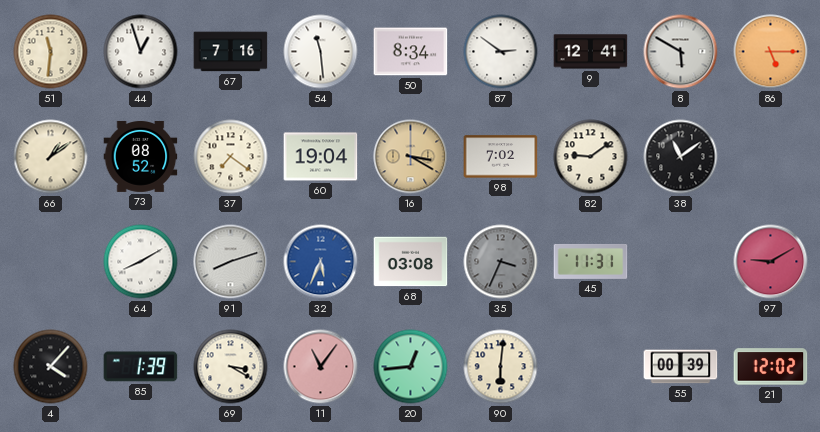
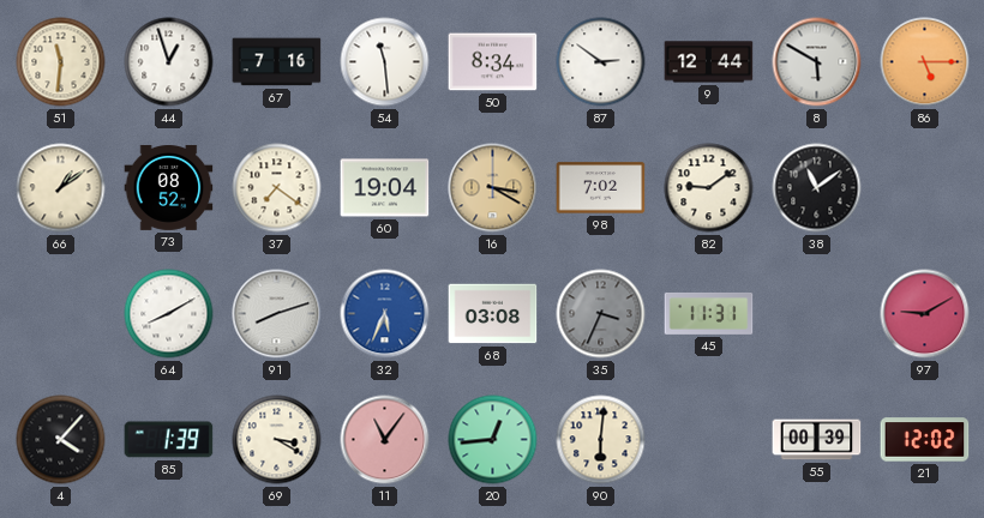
9: 12:41 -> 12:44
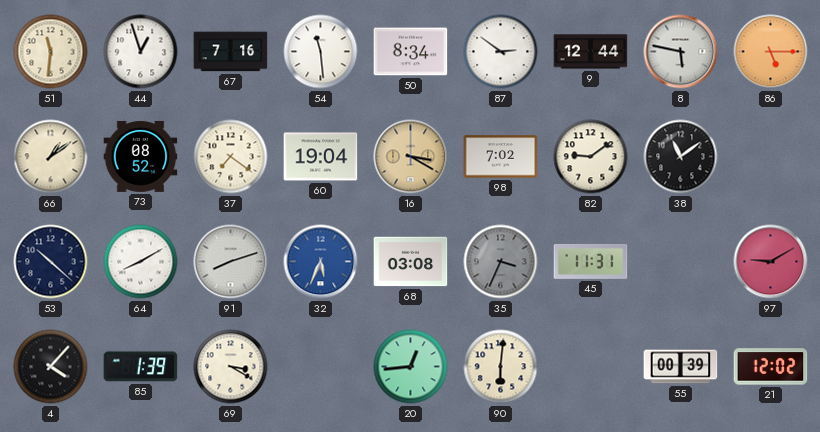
8: 5:50 -> 5:47
53: none -> 10:22
11: 11:06 -> none
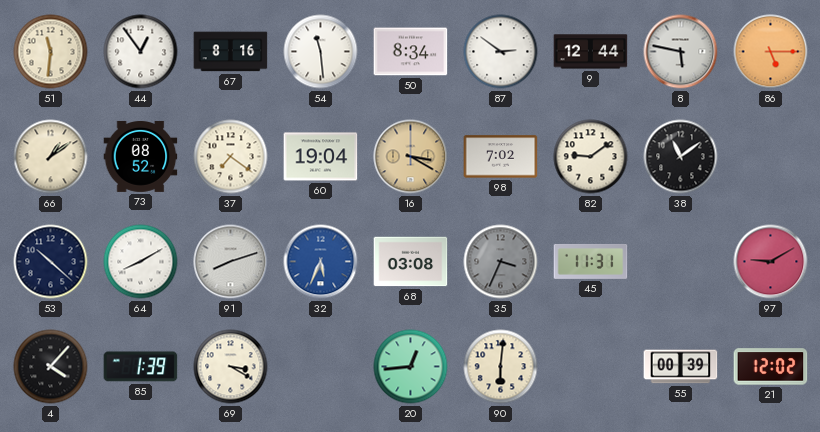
44: 12:57 -> 12:54
67: 7:16 -> 8:16
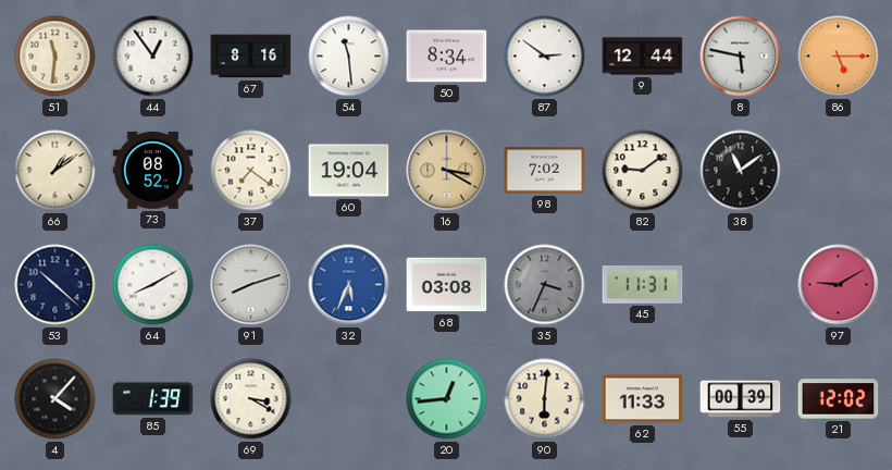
62: none -> 11:33
